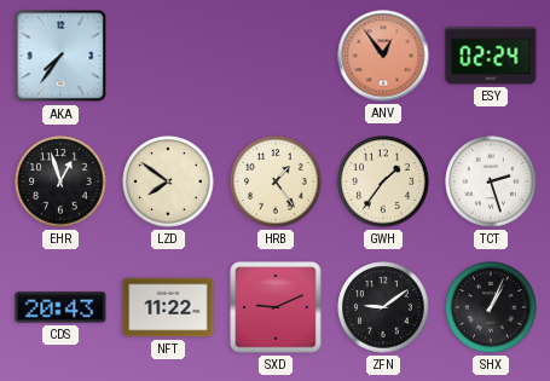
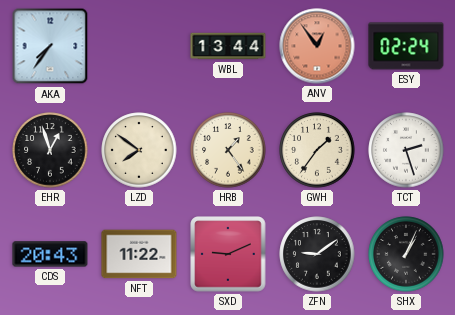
WBL: none -> 13:44
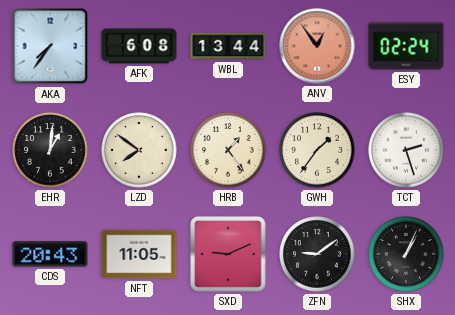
AFK: none -> 6:08
EHR: 12:57 -> 1:01
NFT: 11:22 -> 11:05
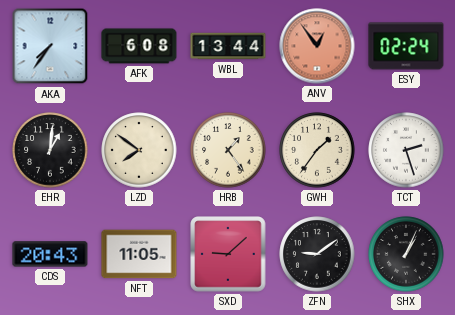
SXD: 9:11 -> 9:08
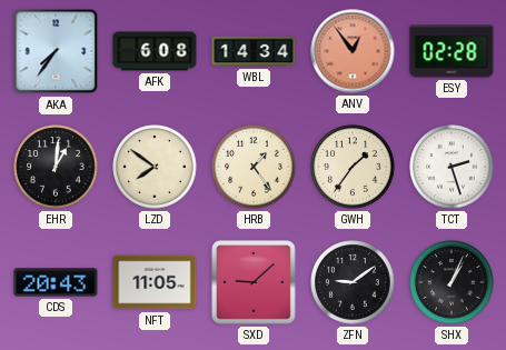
WBL: 13:44 -> 14:34
ESY: 02:24 -> 02:28
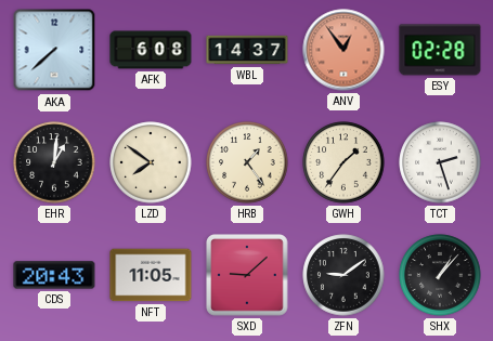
AKA: 7:36 -> 7:38
WBL: 14:34 -> 14:37
SHX: 1:04 -> 1:07
